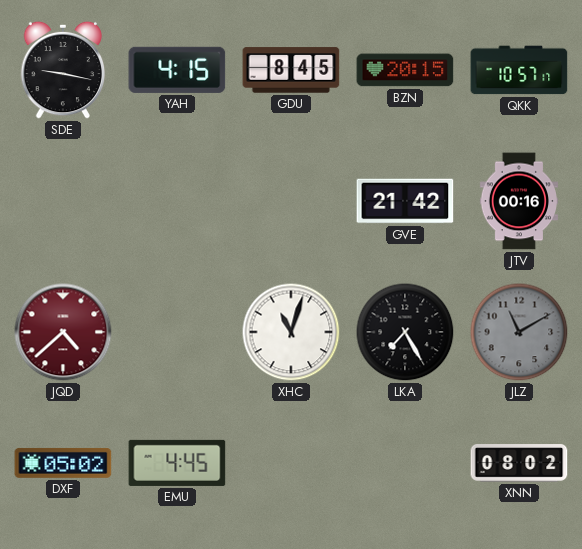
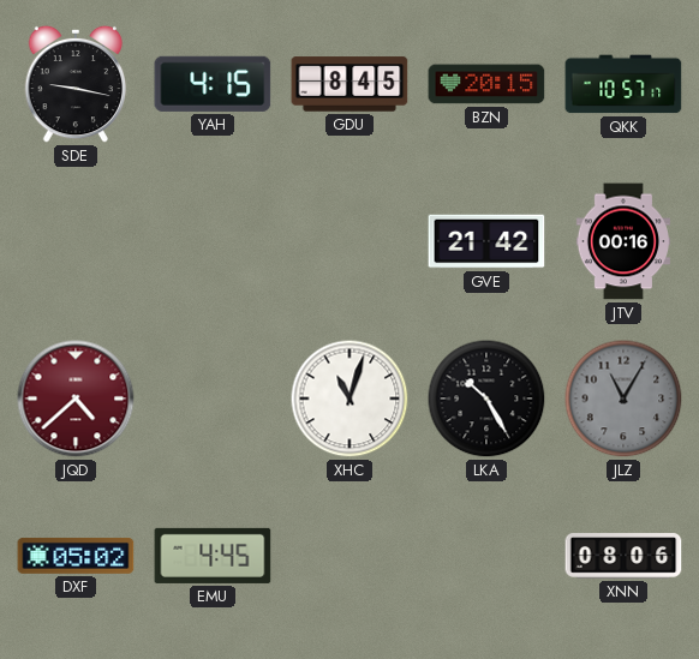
LKA: 7:25 -> 10:25
JLZ: 11:10 -> 11:05
XNN: 08:02 -> 08:06
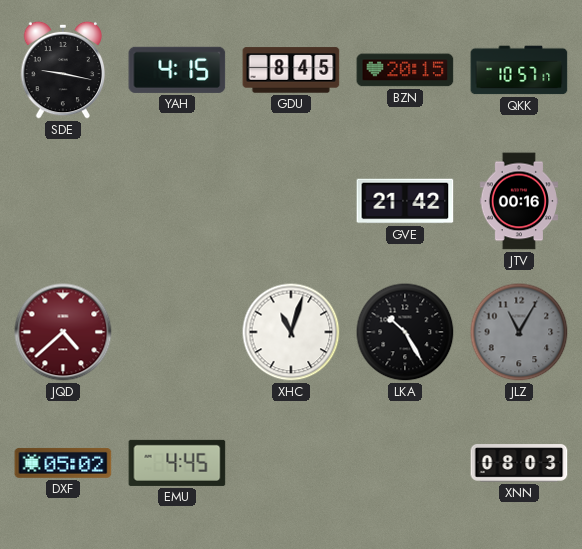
XNN: 08:06 -> 08:03
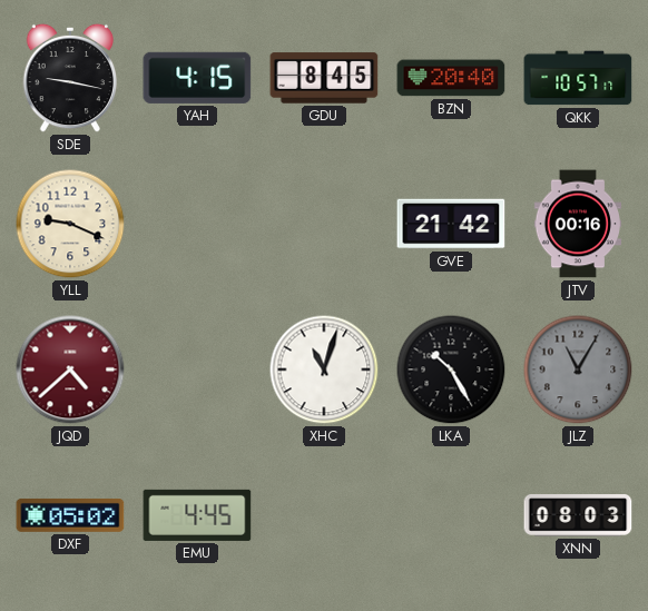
BZN: 20:15 -> 20:40
YLL: none -> 9:19
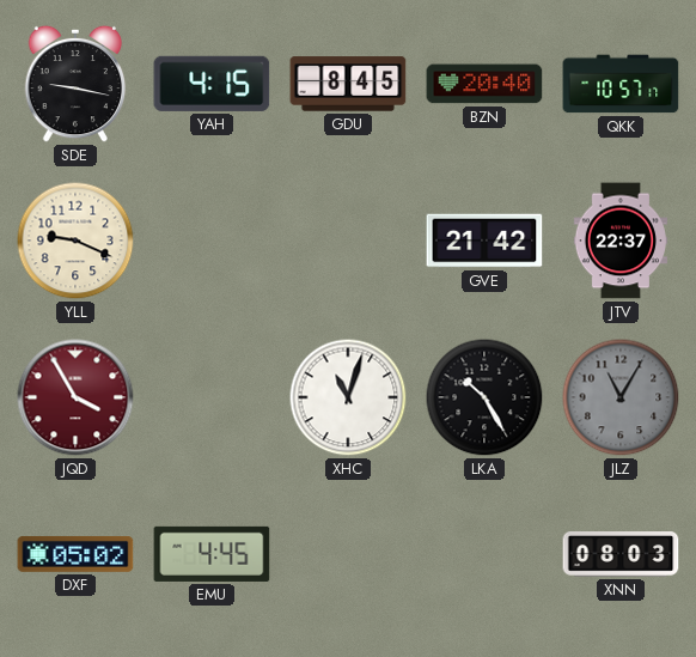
JTV: 00:16 -> 22:37
JQD: 4:38 -> 3:55
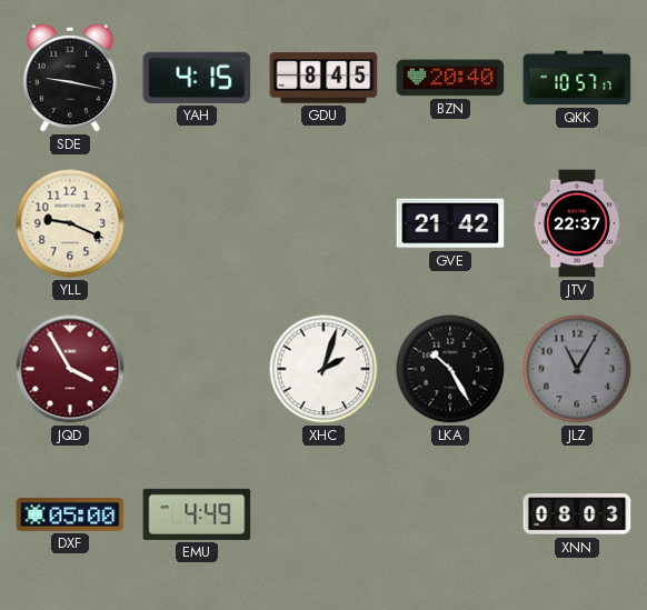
XHC: 11:03 -> 2:03
DXF: 05:02 -> 05:00
EMU: 4:45 -> 4:49
